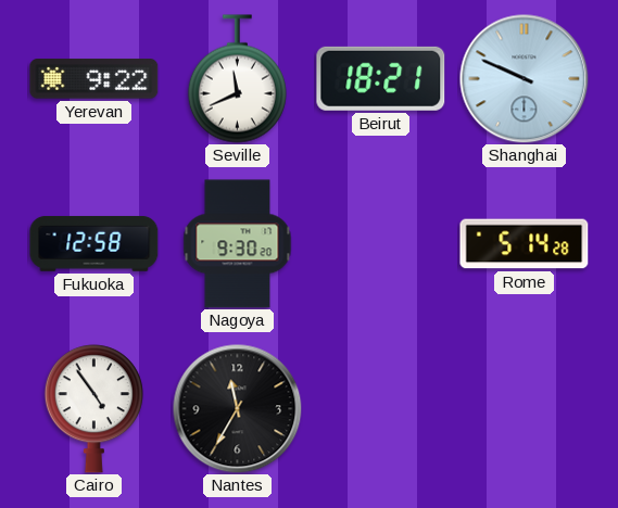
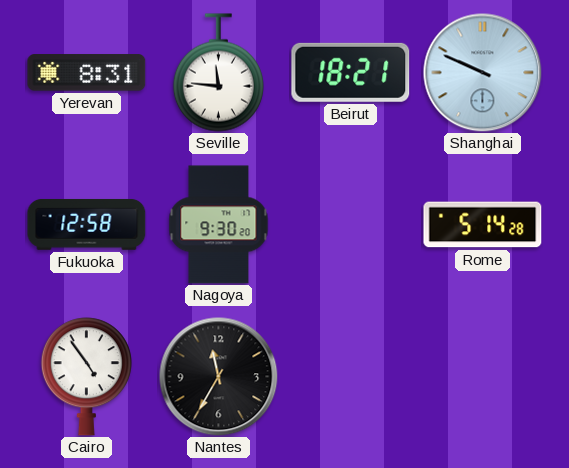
Yerevan: 9:22 -> 8:31
Seville: 11:41 -> 11:46
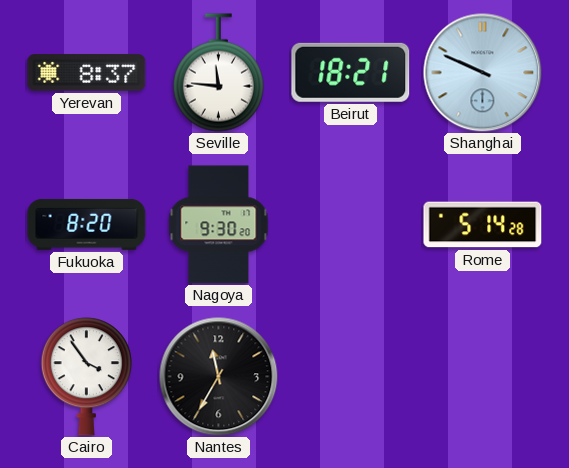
Yerevan: 8:31 -> 8:37
Fukuoka: 12:58 -> 8:20
Cairo: 4:54 -> 3:54
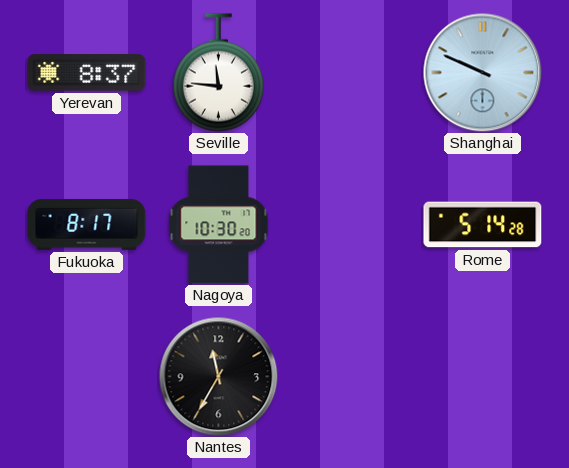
Beirut: 18:21 -> none
Fukuoka: 8:20 -> 8:17
Nagoya: 9:30 -> 10:30
Cairo: 3:54 -> none
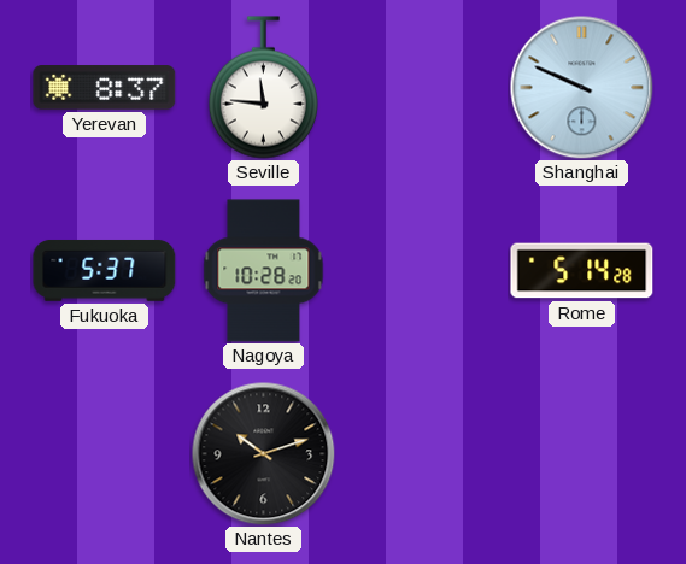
Fukuoka: 8:17 -> 5:37
Nagoya: 10:30 -> 10:28
Nantes: 11:35 -> 10:12
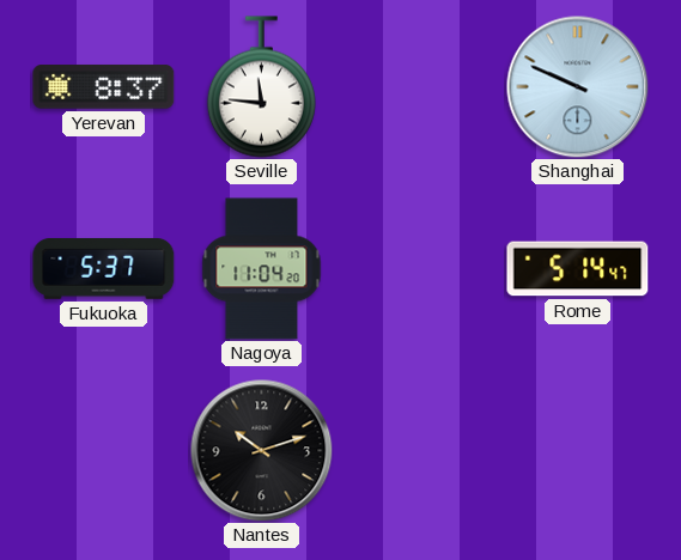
Nagoya: 10:28 -> 11:04
Rome: 5:14:28 -> 5:14:47
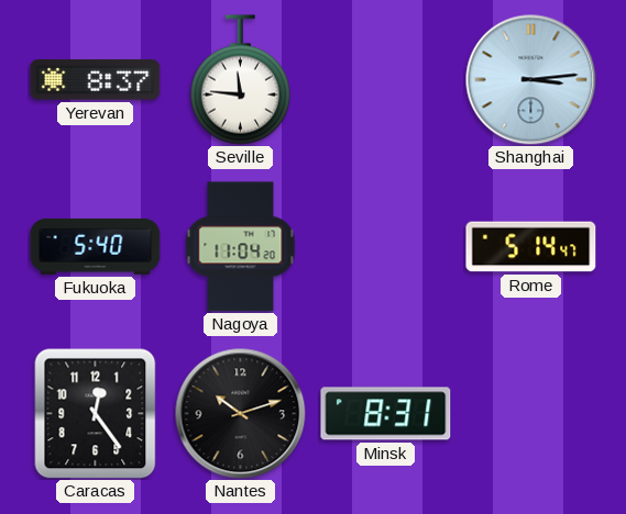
Shanghai: 9:49 -> 3:14
Fukuoka: 5:37 -> 5:40
Caracas: none -> 12:24
Minsk: none -> 8:31
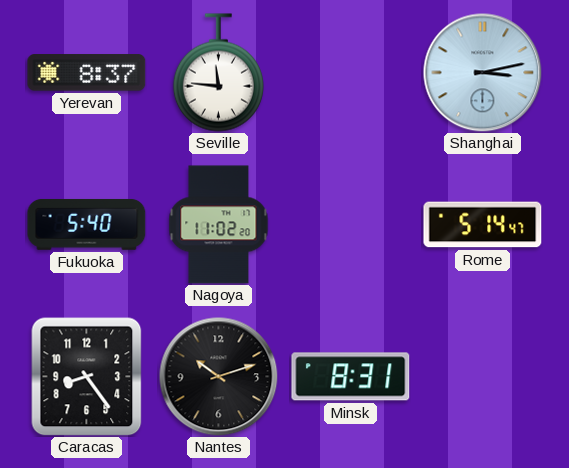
Shanghai: 3:14 -> 3:13
Nagoya: 11:04 -> 11:02
Caracas: 12:24 -> 8:24
